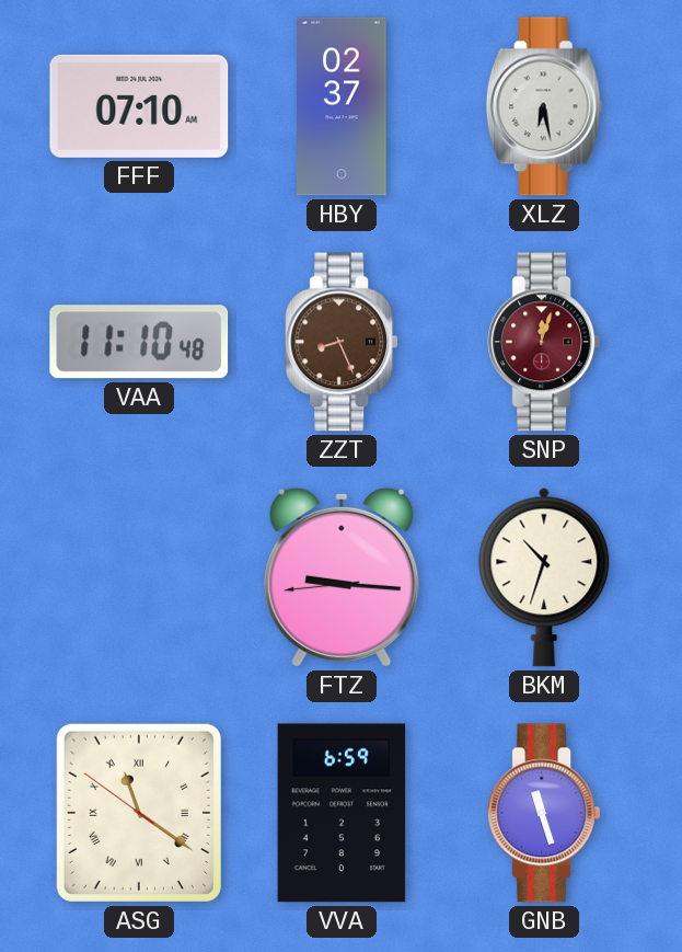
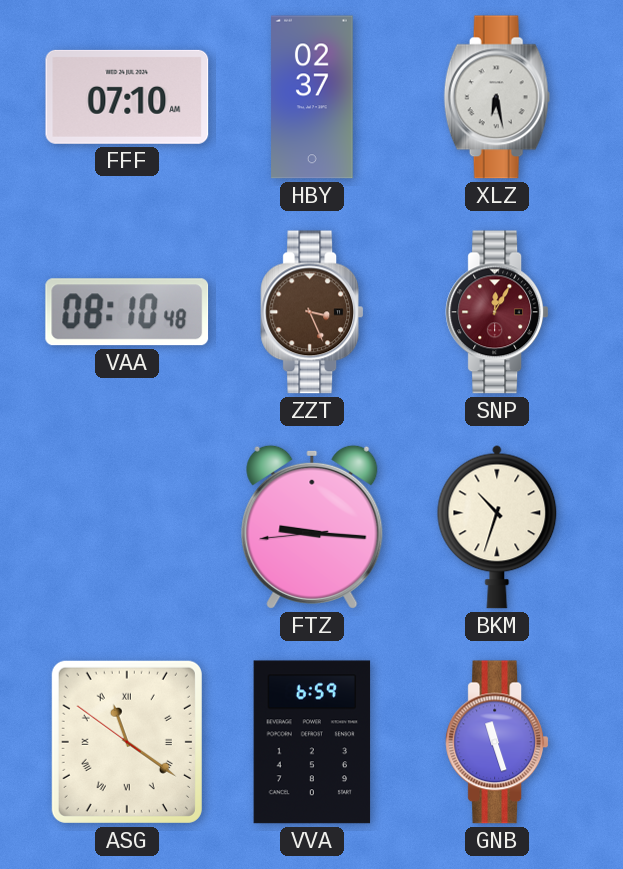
VAA: 11:10 -> 08:10
ZZT: 8:26 -> 3:26
SNP: 12:03 -> 12:05
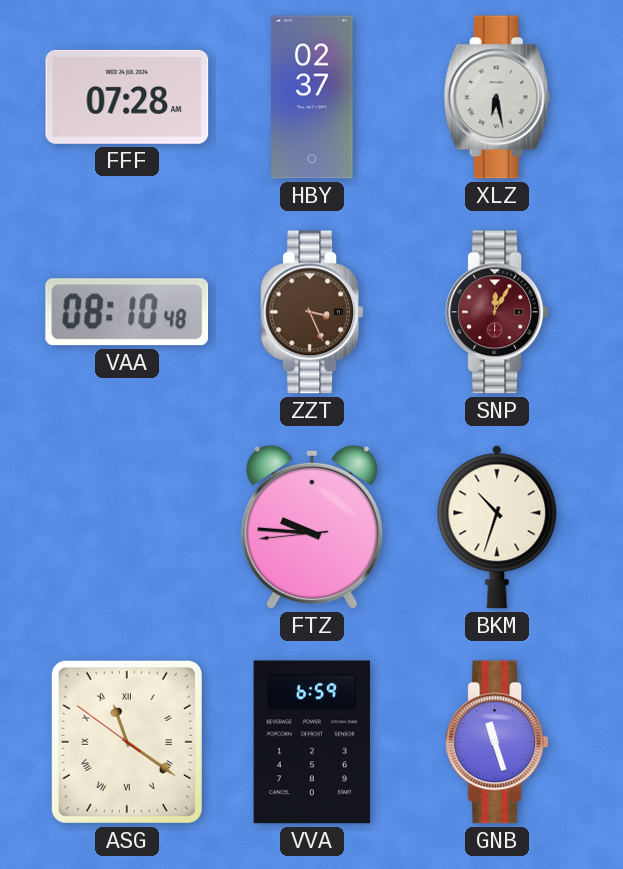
FFF: 07:10 -> 07:28
FTZ: 9:15 -> 9:45
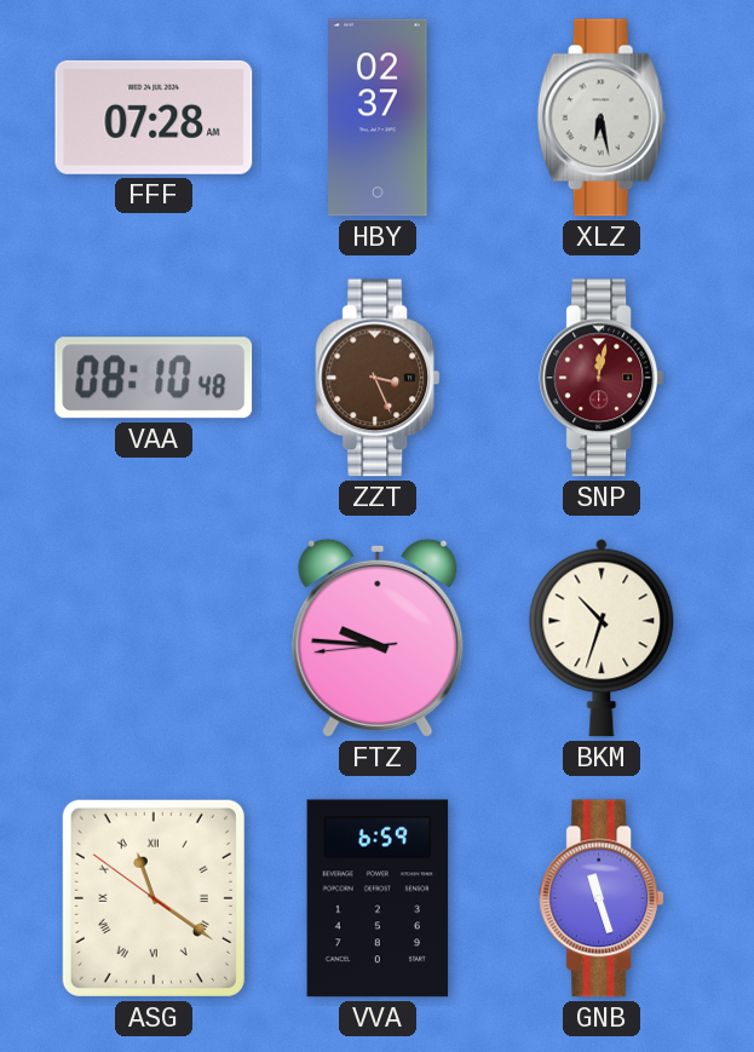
SNP: 12:05 -> 12:02
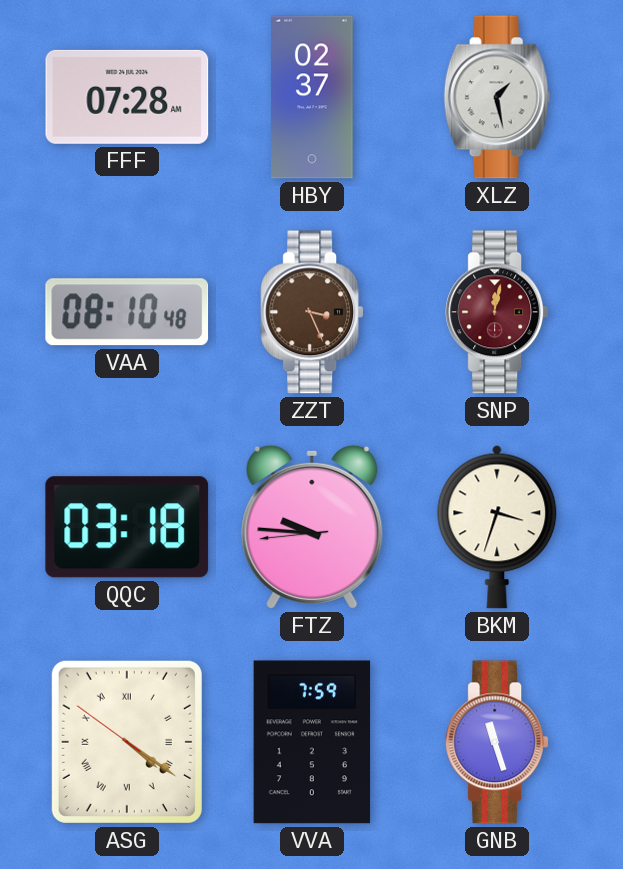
XLZ: 6:28 -> 1:28
QQC: none -> 03:18
BKM: 10:33 -> 3:33
ASG: 11:20 -> 4:20
VVA: 6:59 -> 7:59
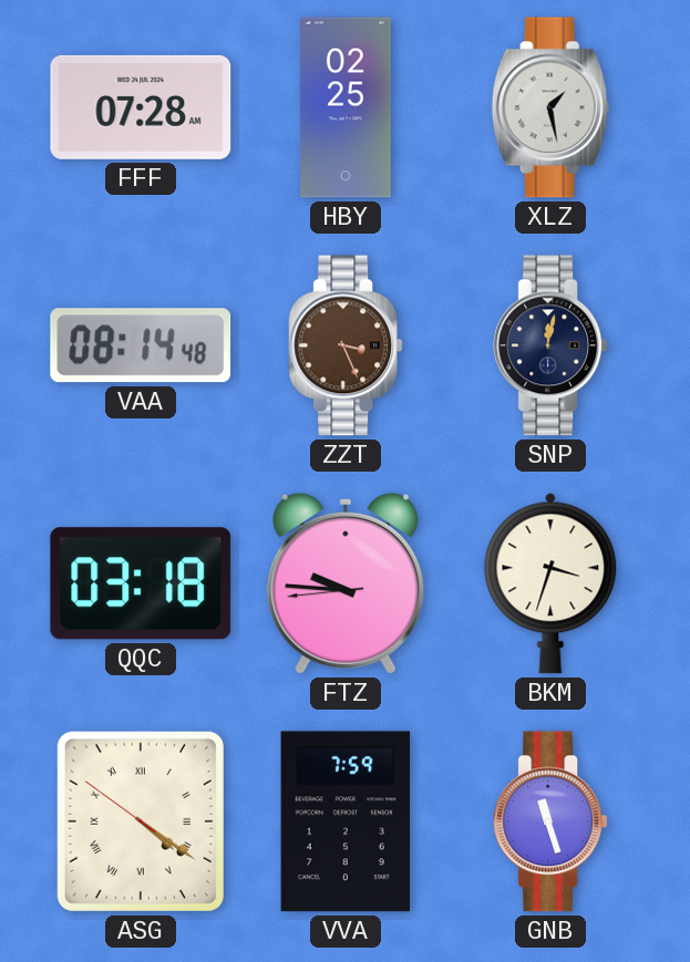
HBY: 02:37 -> 02:25
VAA: 08:10 -> 08:14
SNP dial: burgundy -> navy
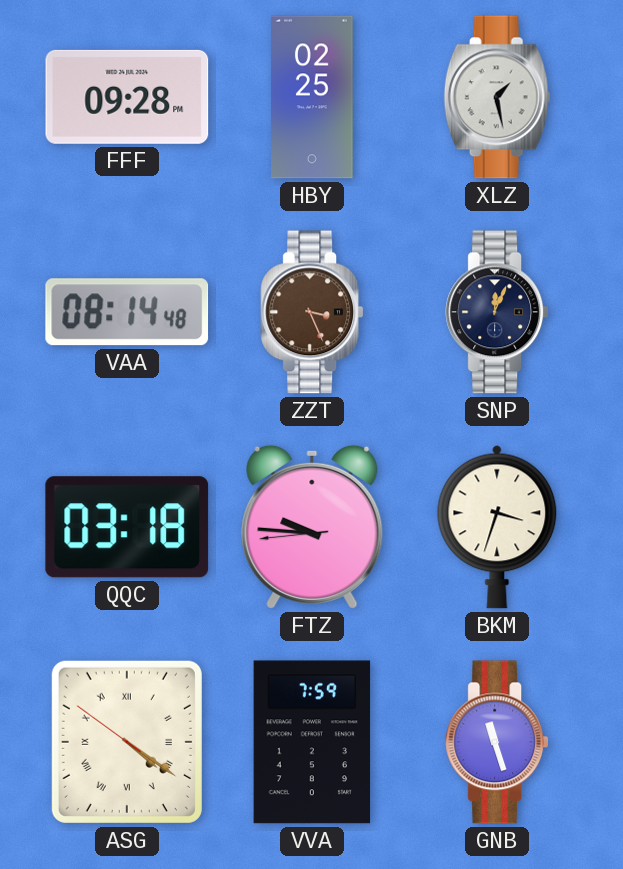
FFF: 07:28 -> 09:28
SNP: 12:02 -> 12:04
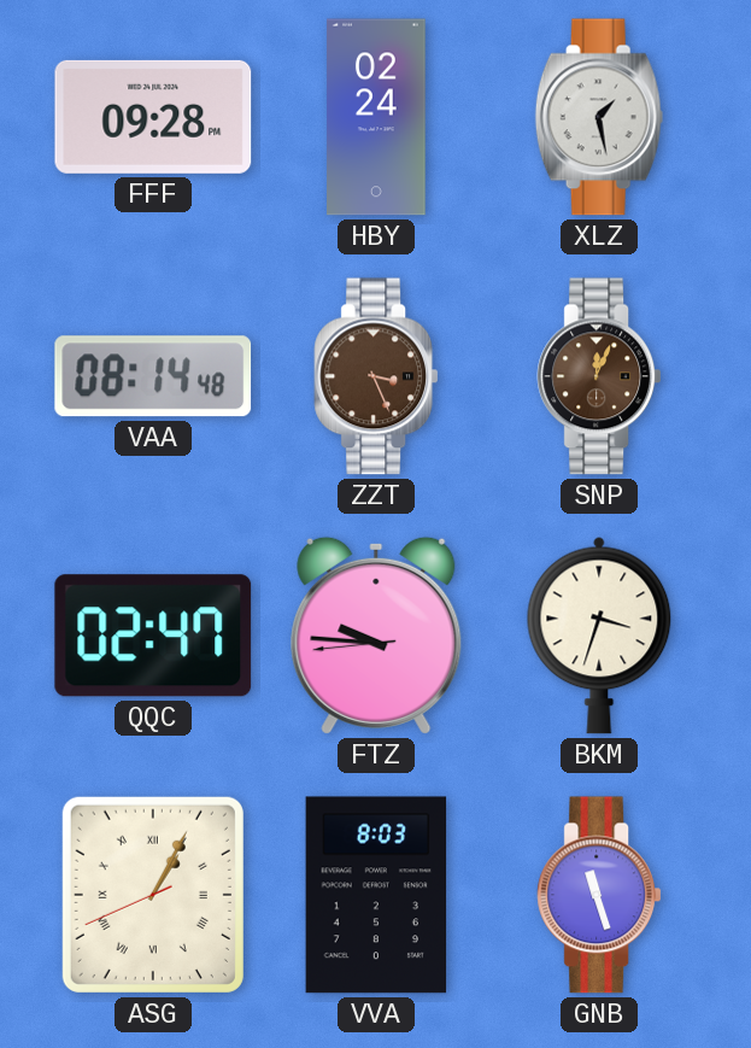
HBY: 02:25 -> 02:24
SNP dial: navy -> brown
QQC: 03:18 -> 02:47
ASG: 4:20 -> 1:04
VVA: 7:59 -> 8:03
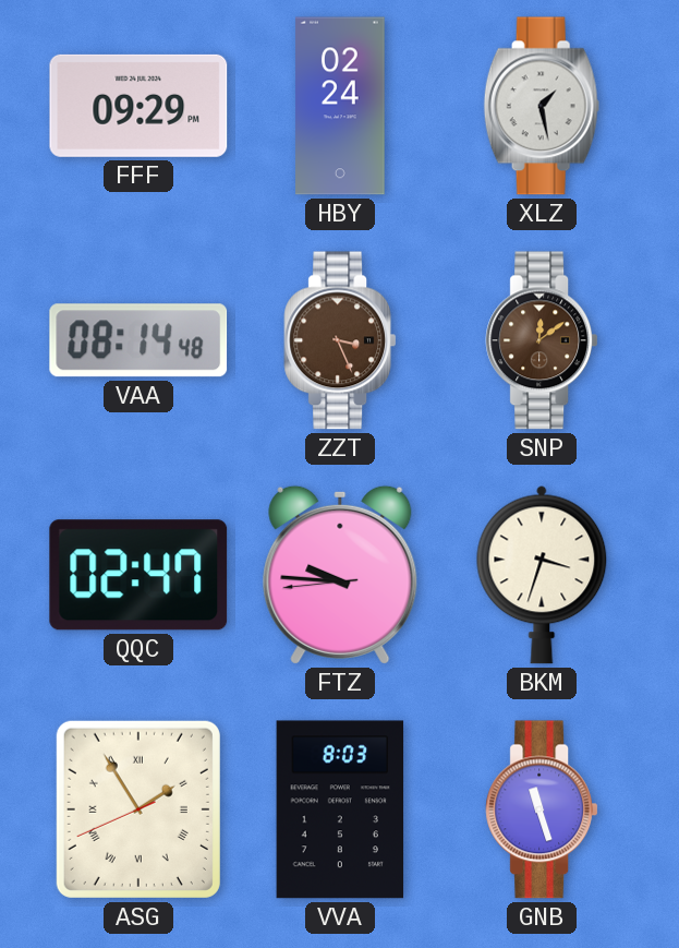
FFF: 09:28 -> 09:29
SNP: 12:04 -> 12:09
ASG: 1:04 -> 1:54
